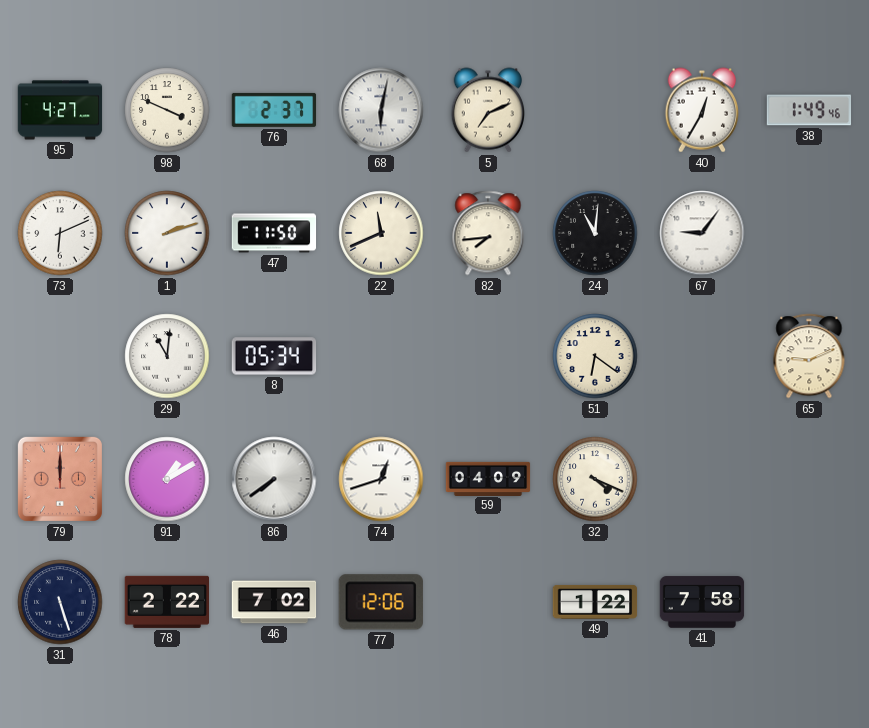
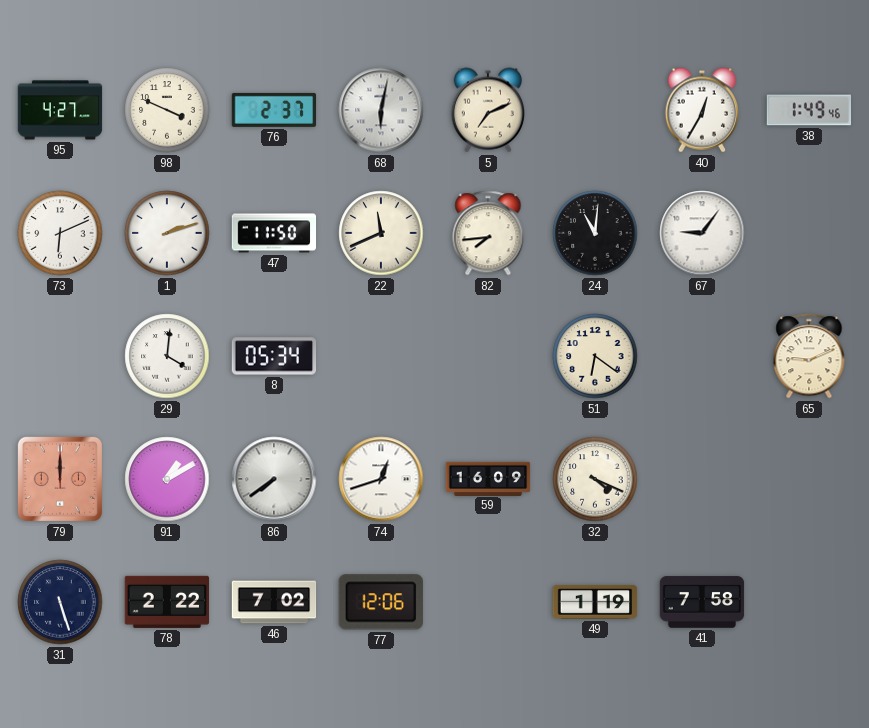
29: 11:01 -> 4:01
59: 04:09 -> 16:09
49: 1:22 -> 1:19
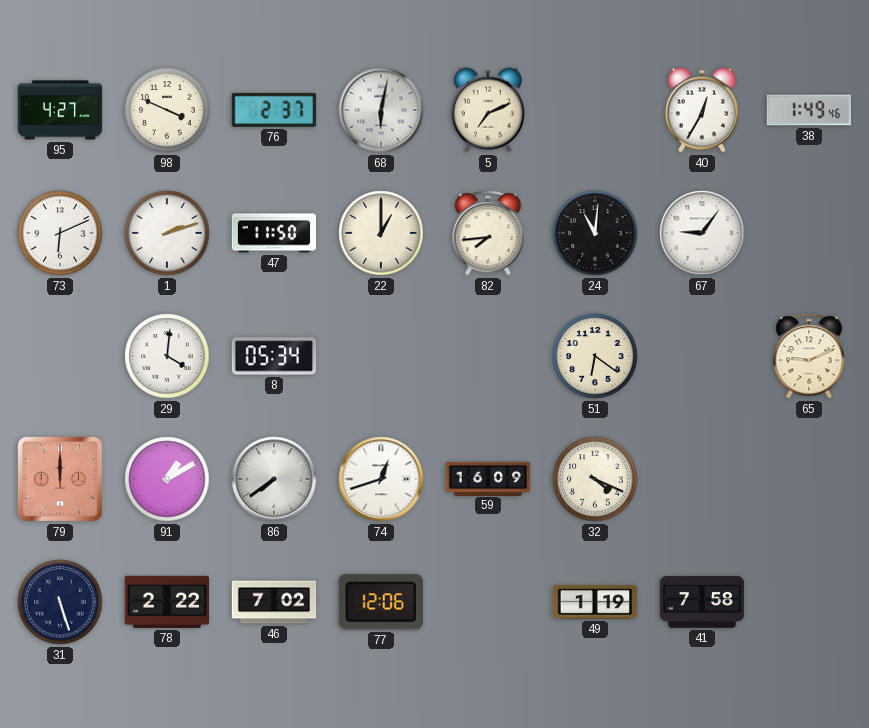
22: 11:41 -> 1:00
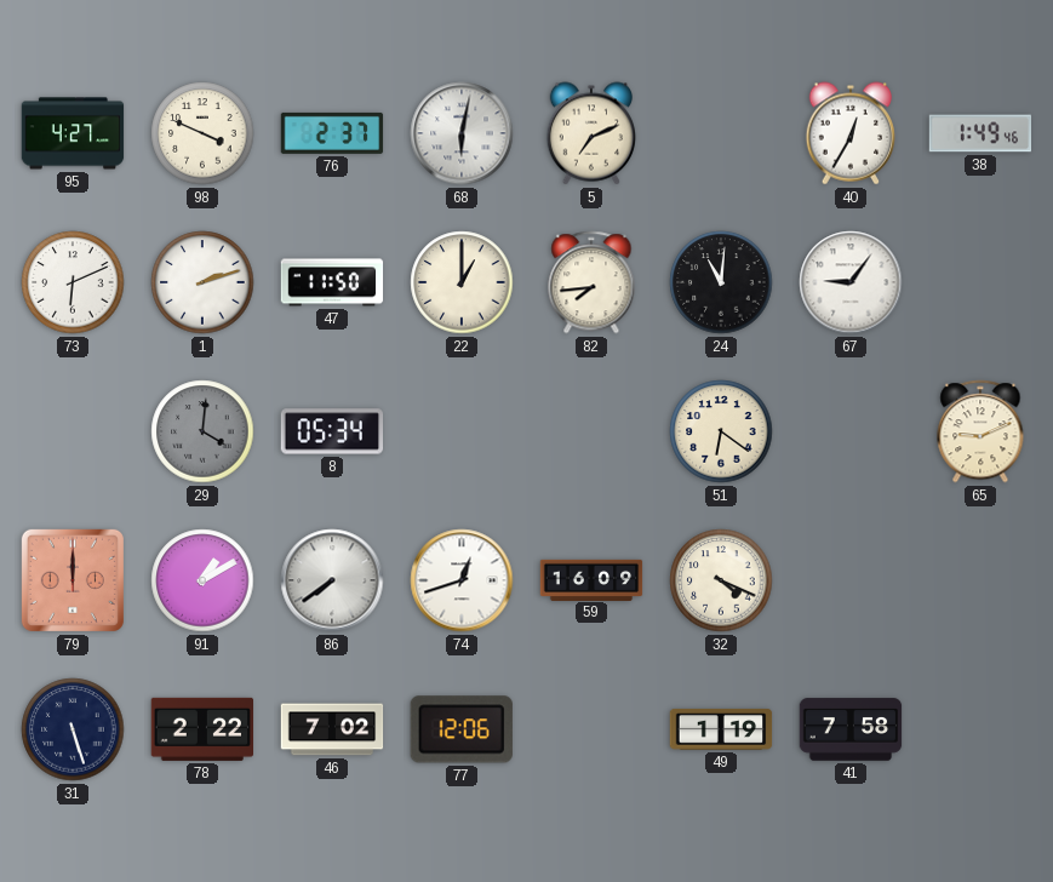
29 dial: white -> grey
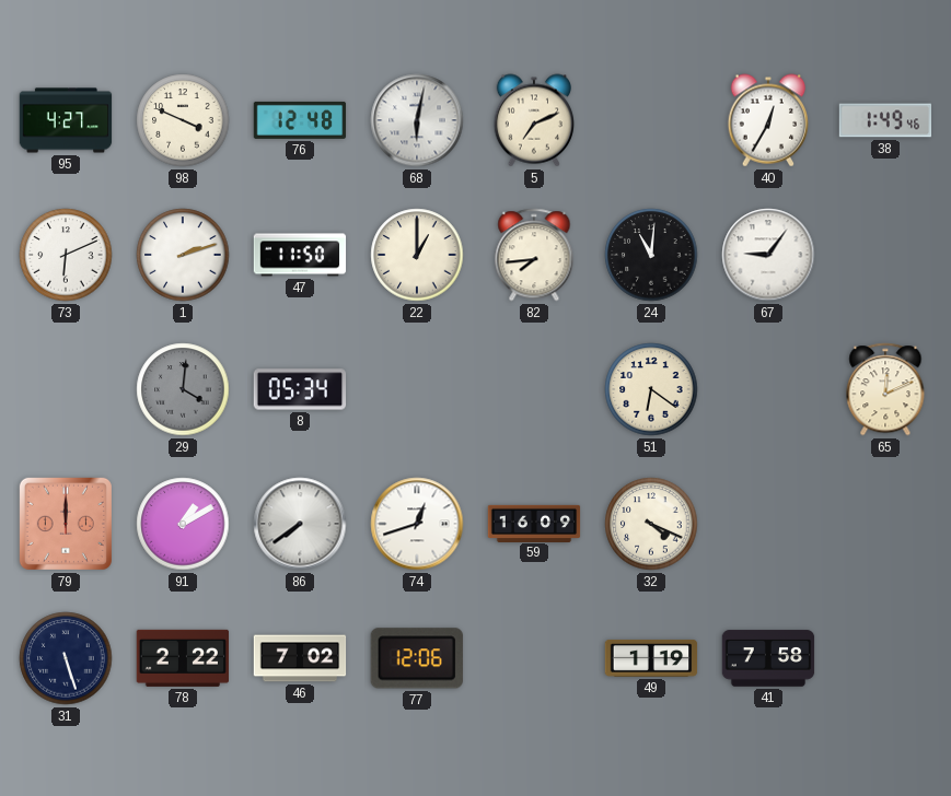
76: 2:37 -> 12:48
65: 9:11 -> 12:11
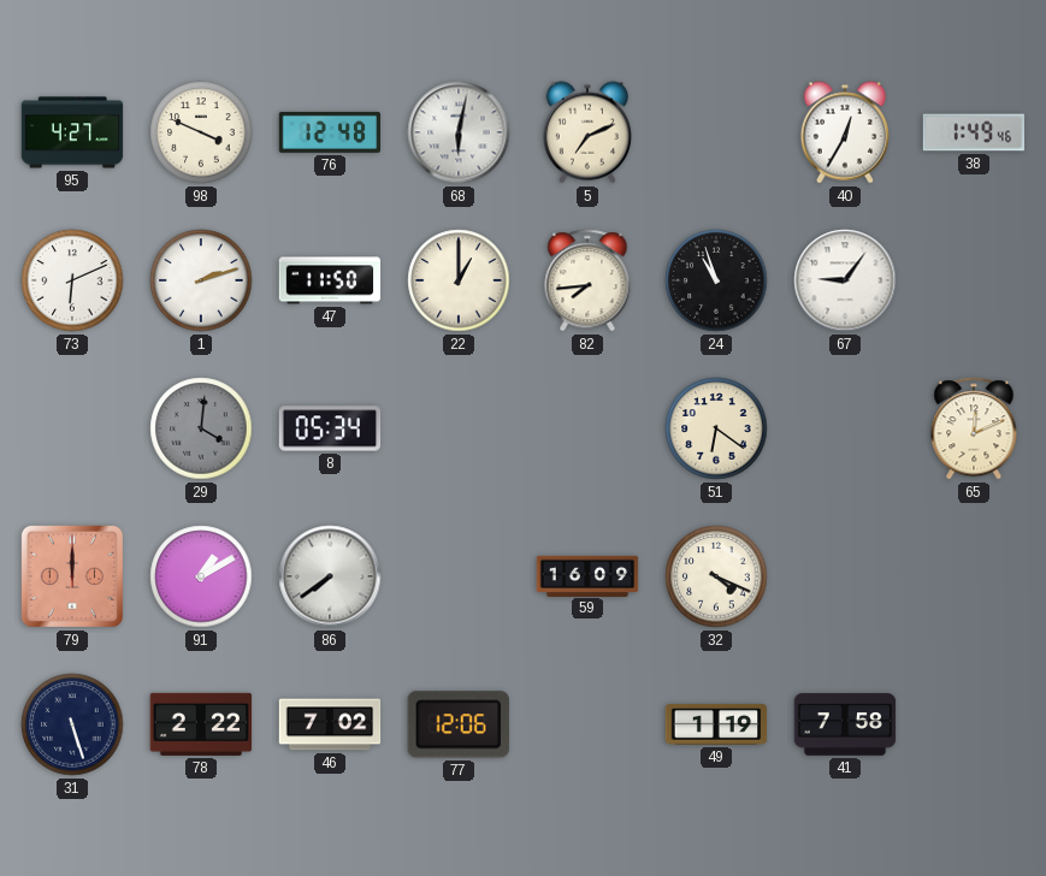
24: 11:01 -> 10:57
74: 12:42 -> none
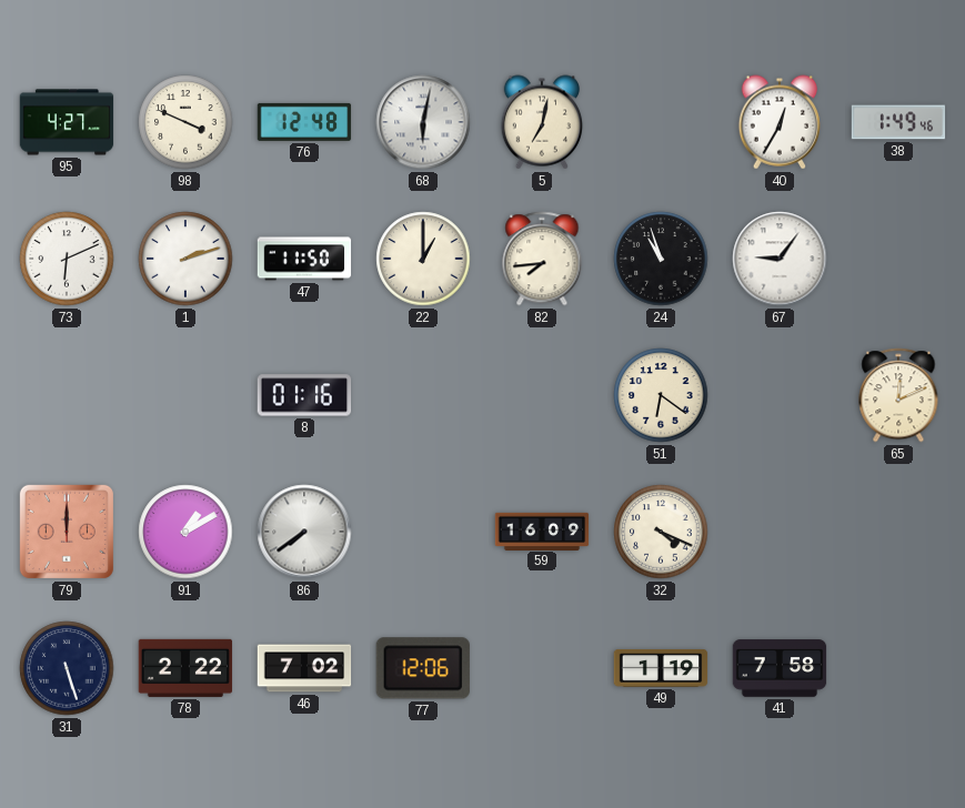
5: 7:11 -> 7:02
29: 4:01 -> none
8: 05:34 -> 01:16
